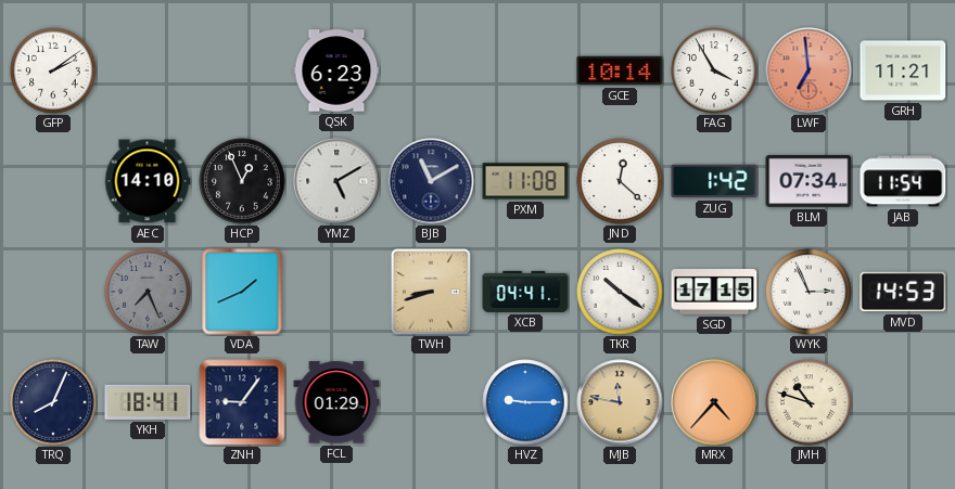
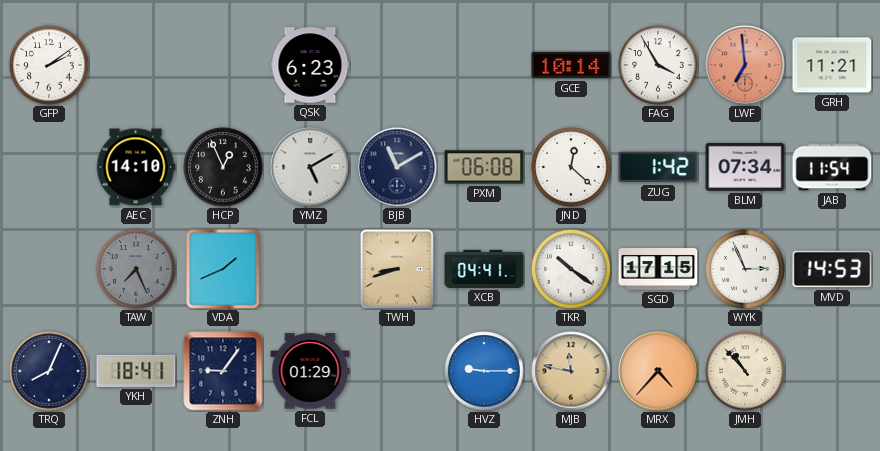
PXM: 11:08 -> 06:08
JMH: 10:48 -> 10:53
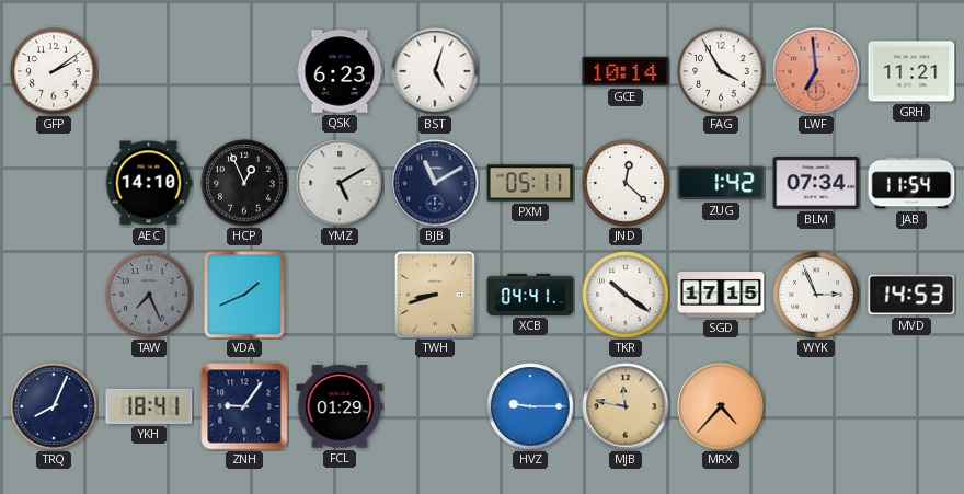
BST: none -> 5:03
PXM: 06:08 -> 05:11
JMH: 10:53 -> none
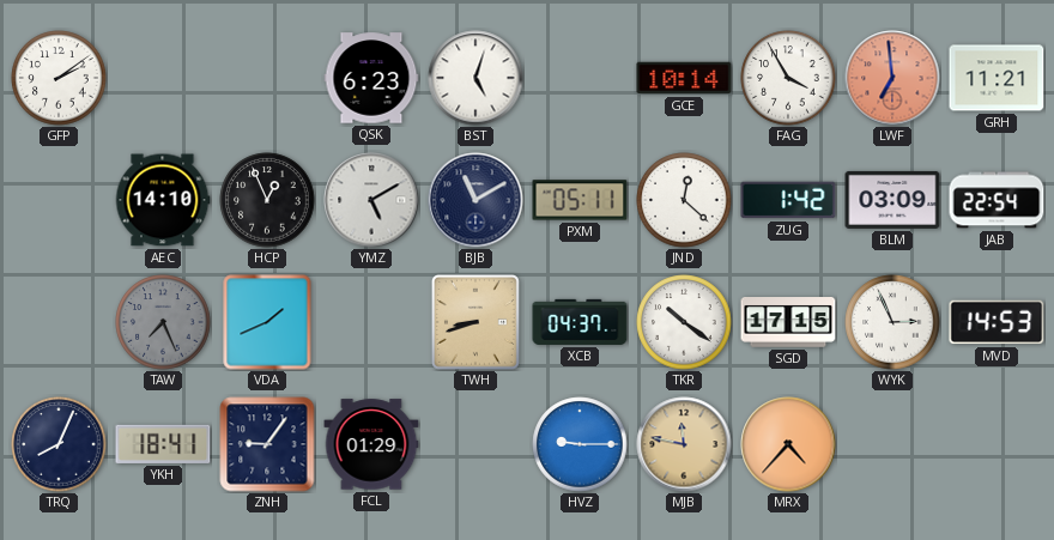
BLM: 07:34 -> 03:09
JAB: 11:54 -> 22:54
XCB: 04:41 -> 04:37
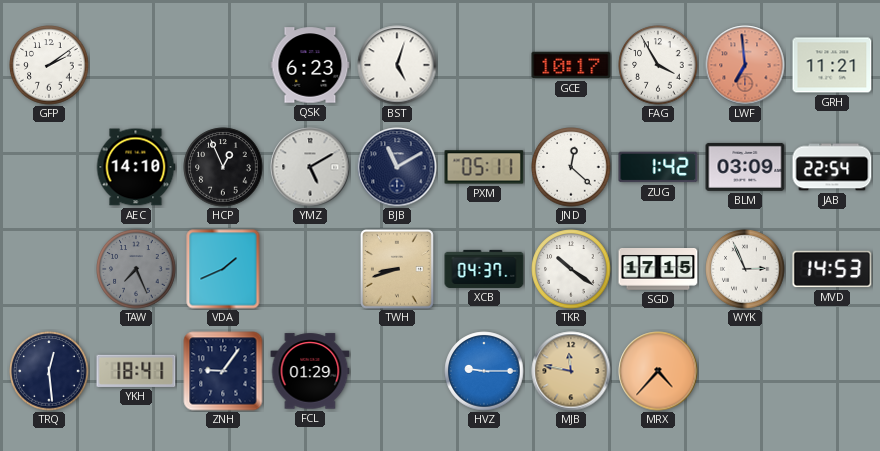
GCE: 10:14 -> 10:17
TRQ: 8:04 -> 12:29
